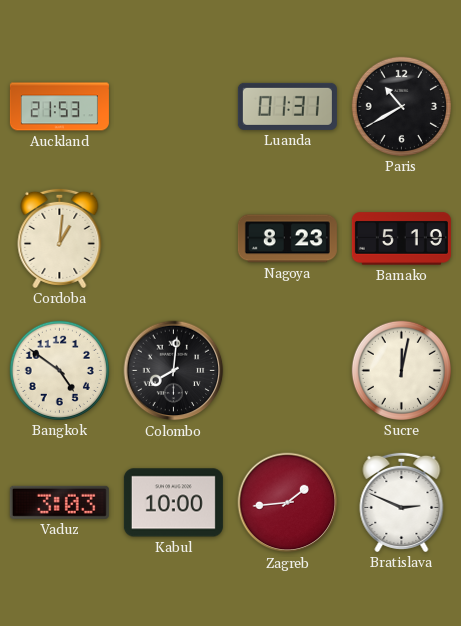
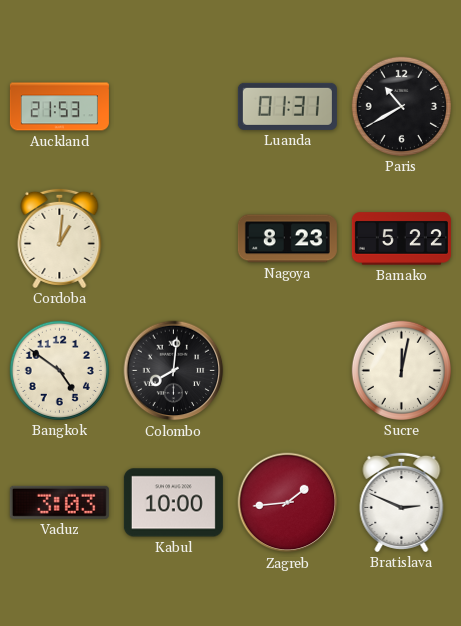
Bamako: 5:19 -> 5:22
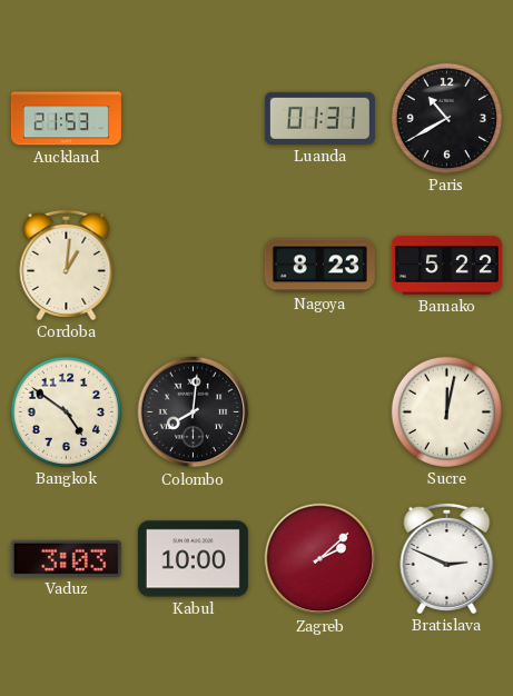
Zagreb: 1:44 -> 2:08
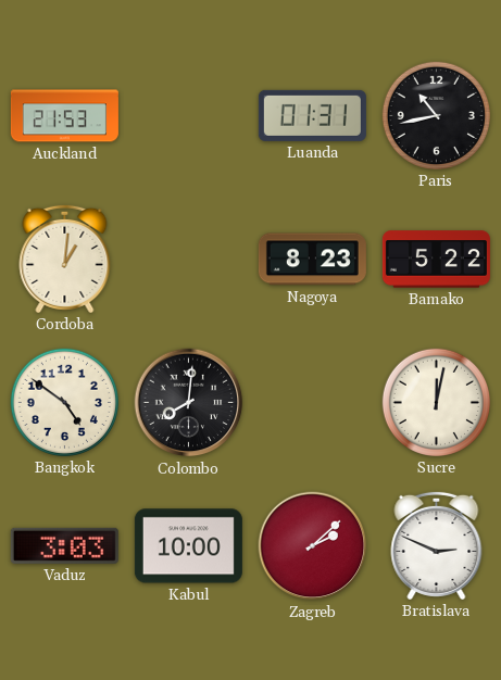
Paris: 10:40 -> 10:43
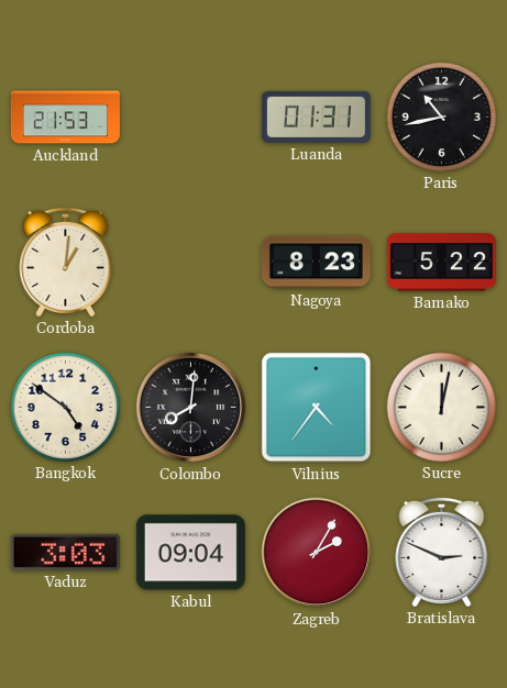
Vilnius: none -> 4:36
Kabul: 10:00 -> 09:04
Zagreb: 2:08 -> 2:05
